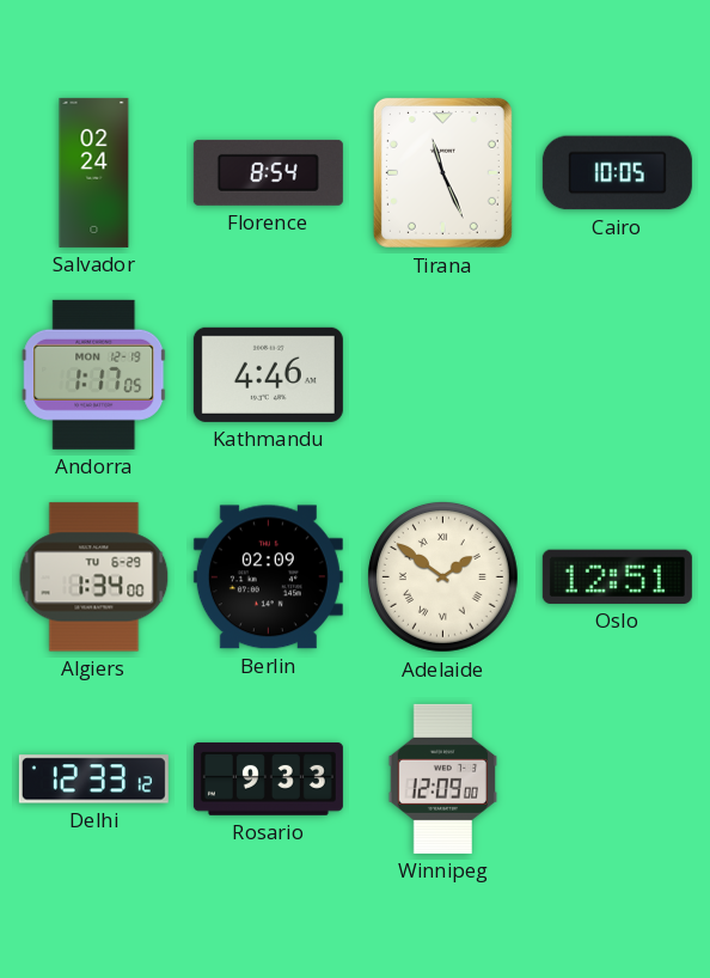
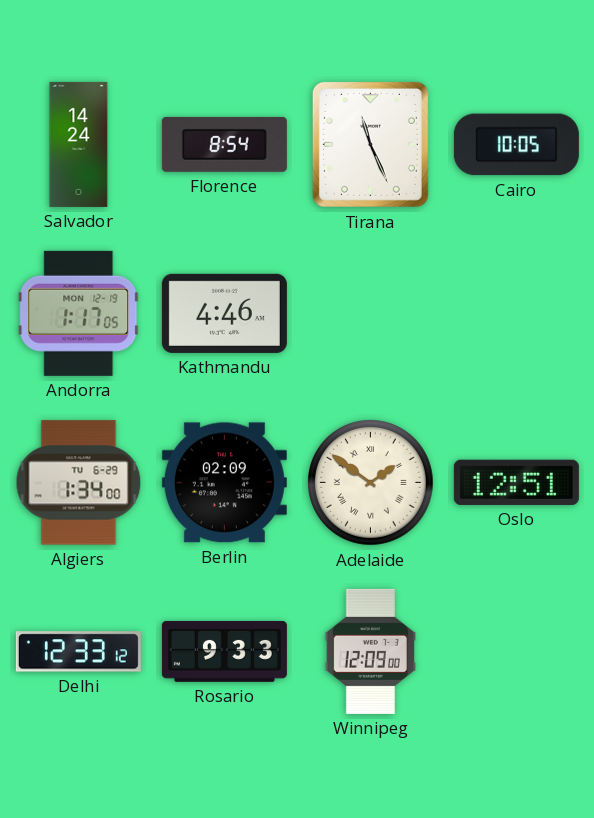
Salvador: 02:24 -> 14:24
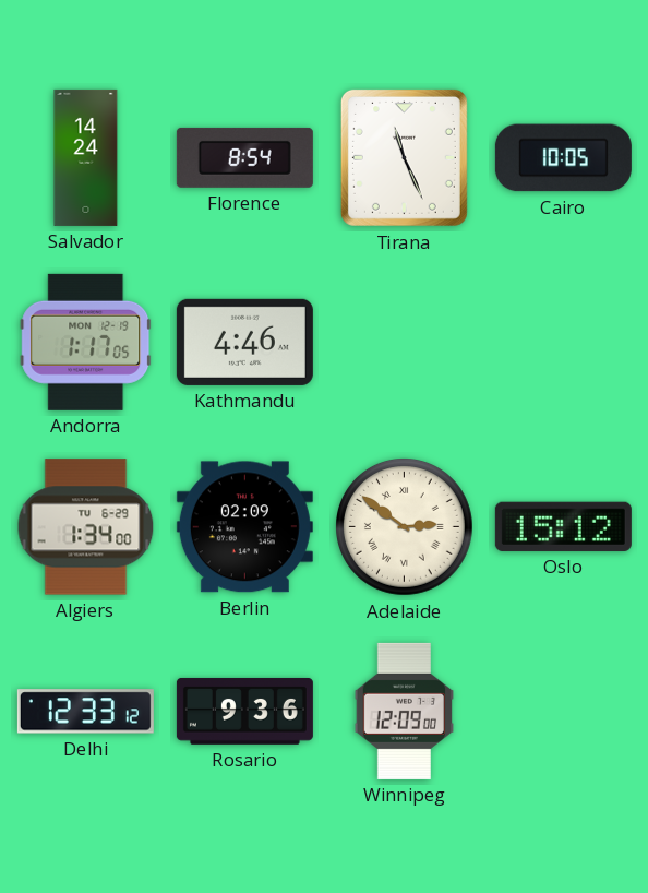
Adelaide: 1:51 -> 2:51
Oslo: 12:51 -> 15:12
Rosario: 9:33 -> 9:36
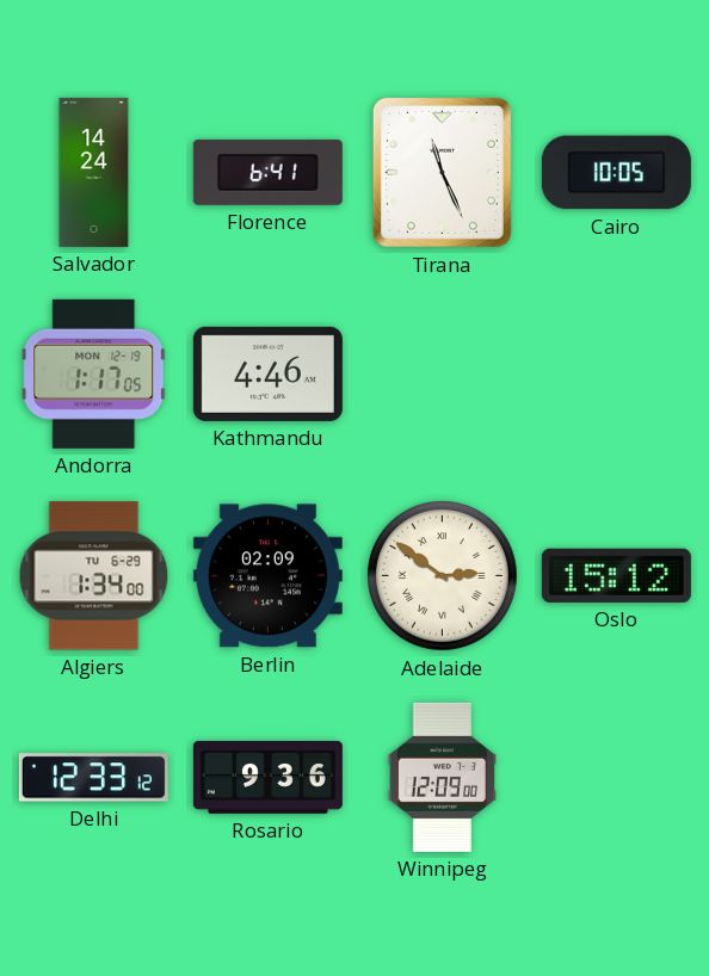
Florence: 8:54 -> 6:41
